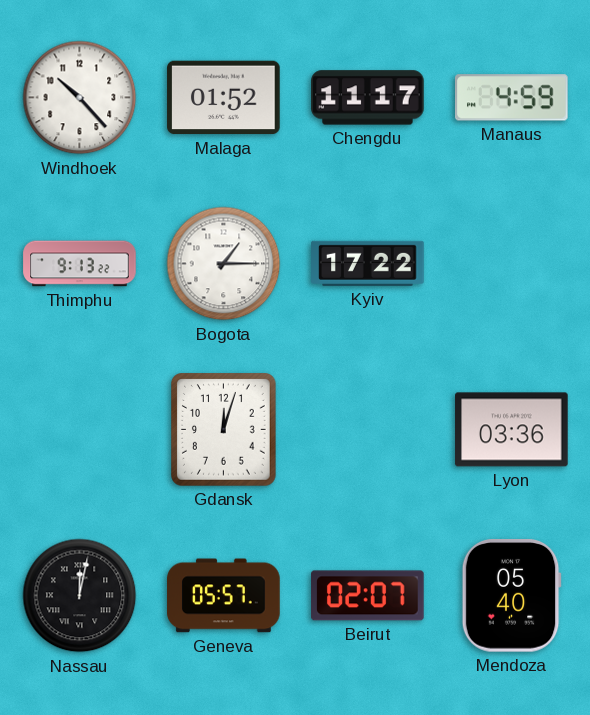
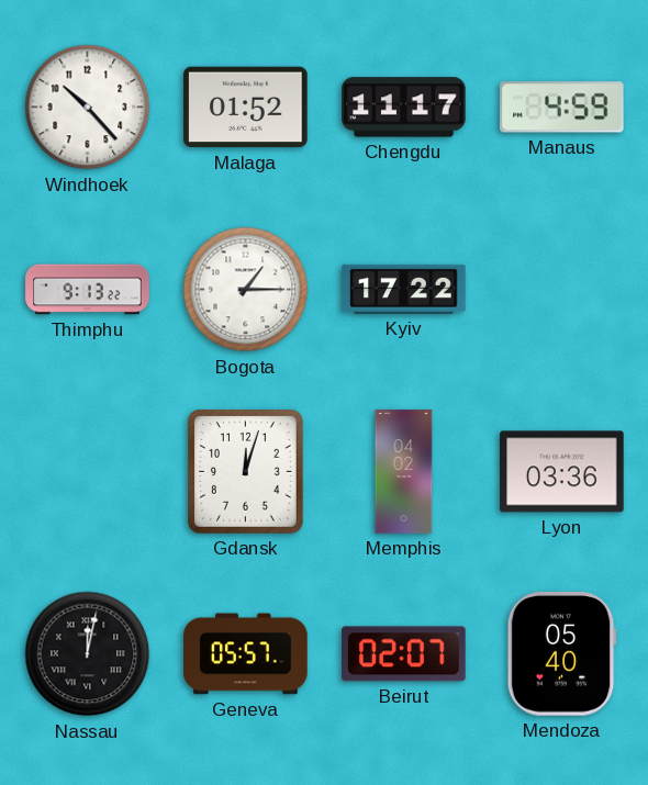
Memphis: none -> 04:02
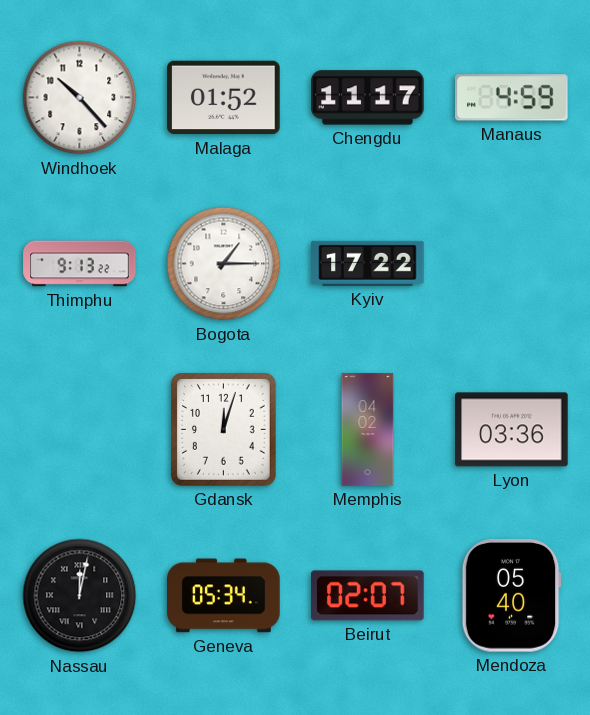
Geneva: 05:57 -> 05:34
